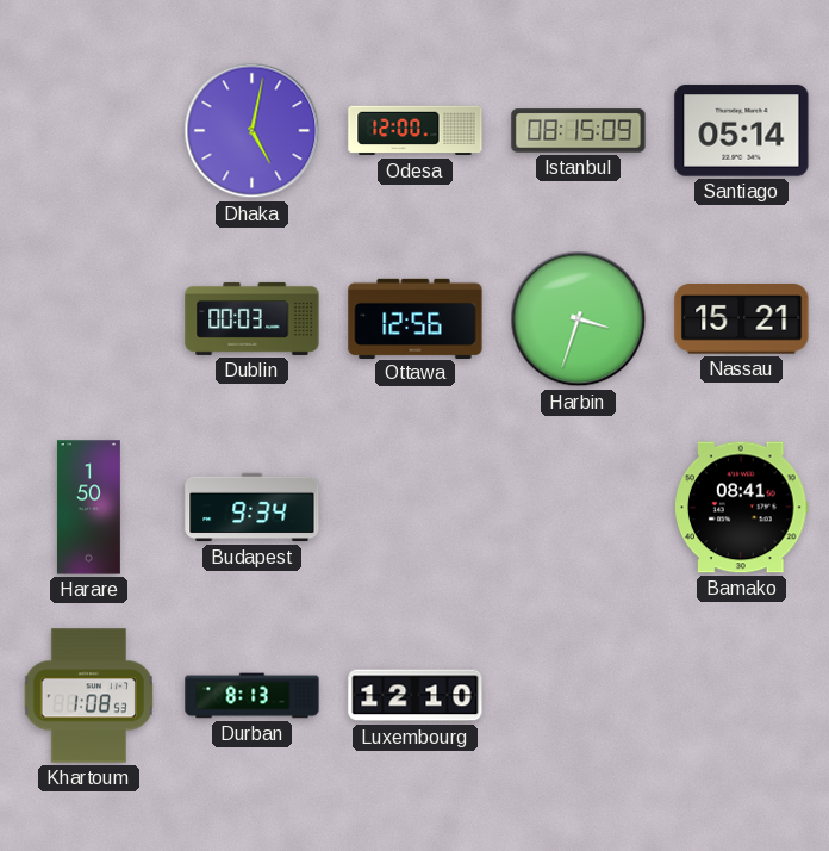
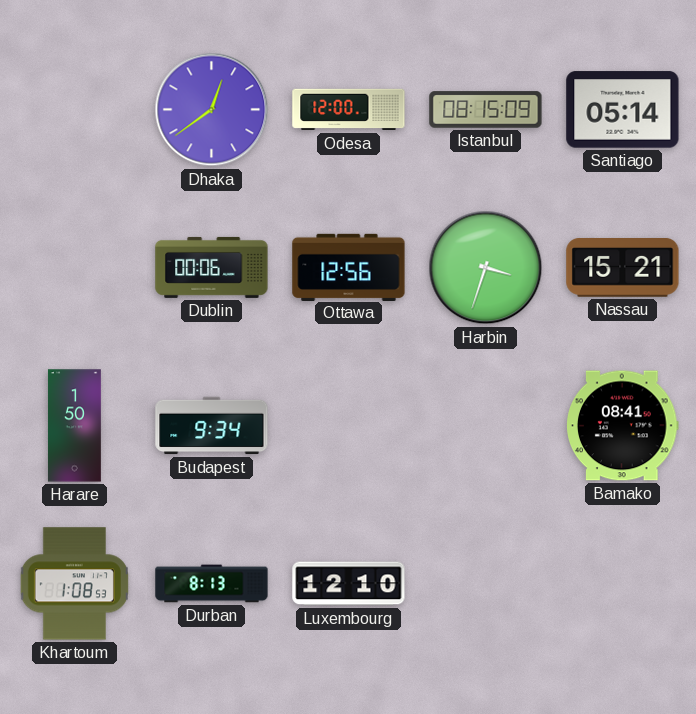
Dhaka: 5:02 -> 12:39
Dublin: 00:03 -> 00:06
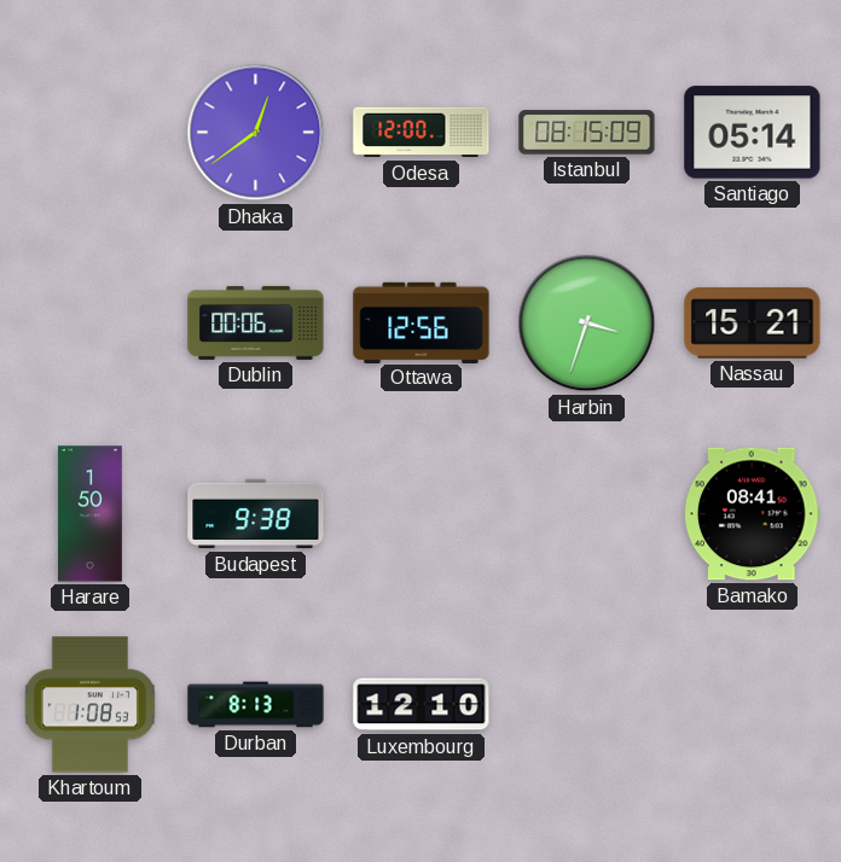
Budapest: 9:34 -> 9:38
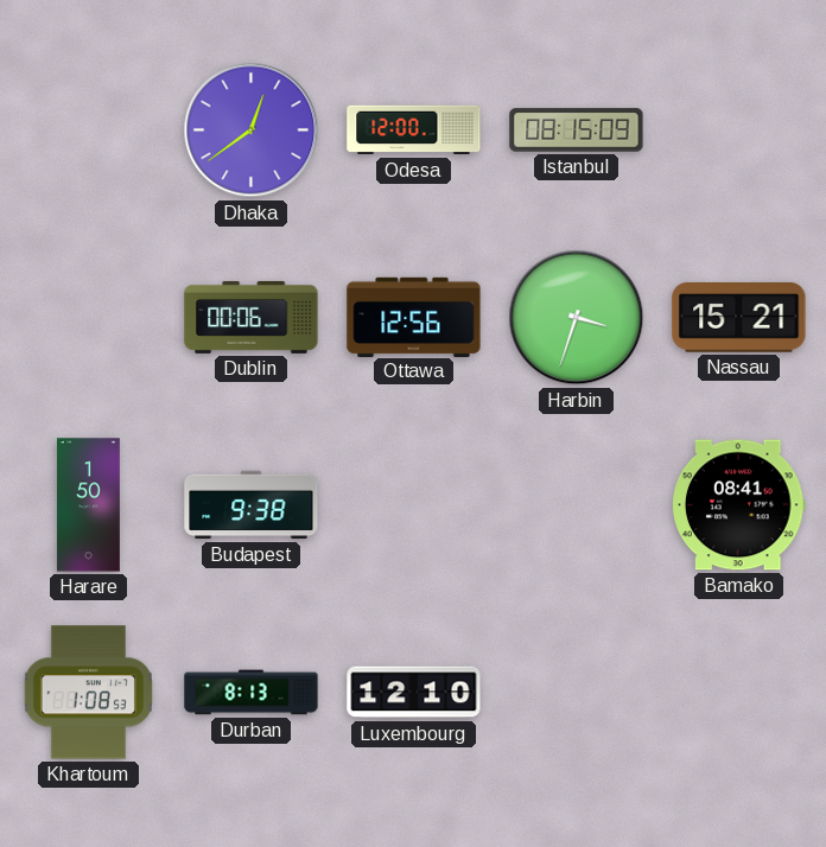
Santiago: 05:14 -> none
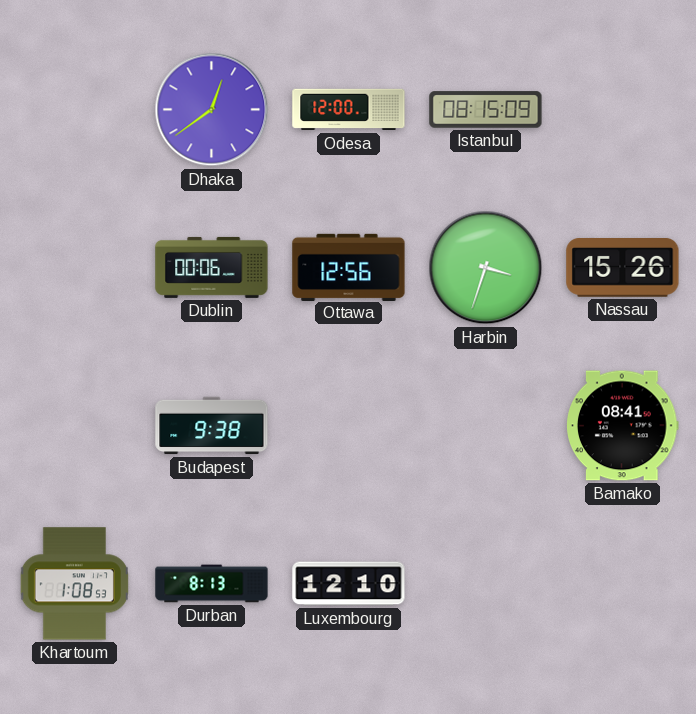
Nassau: 15:21 -> 15:26
Harare: 1:50 -> none
